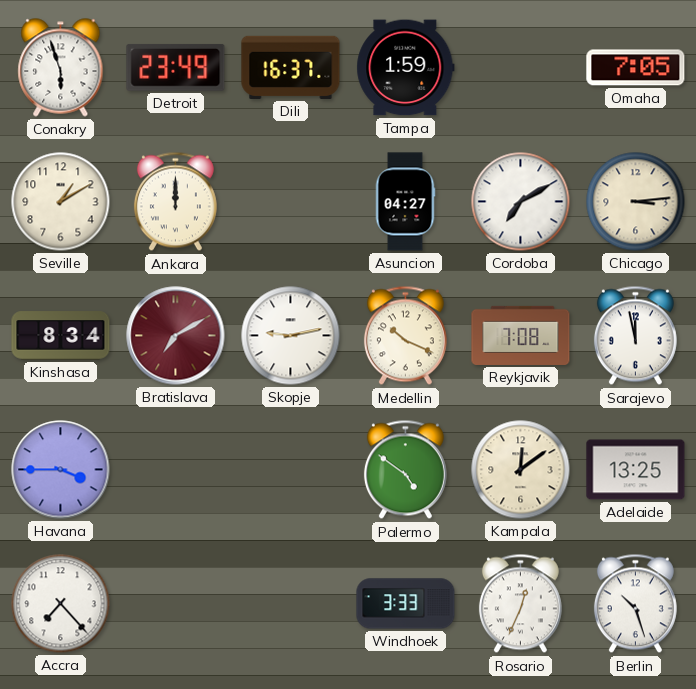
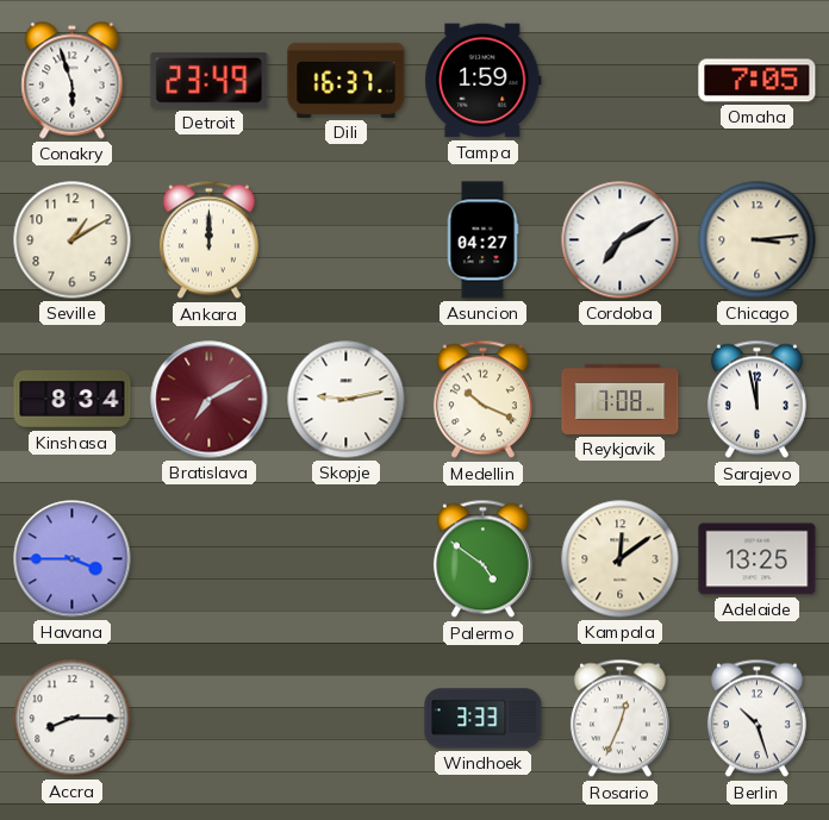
Accra: 7:23 -> 8:15
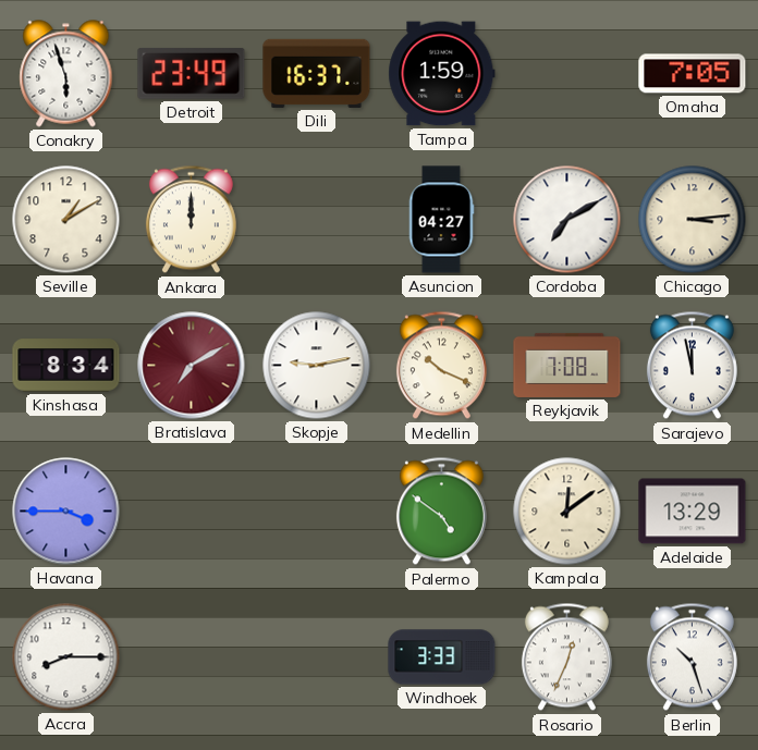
Adelaide: 13:25 -> 13:29
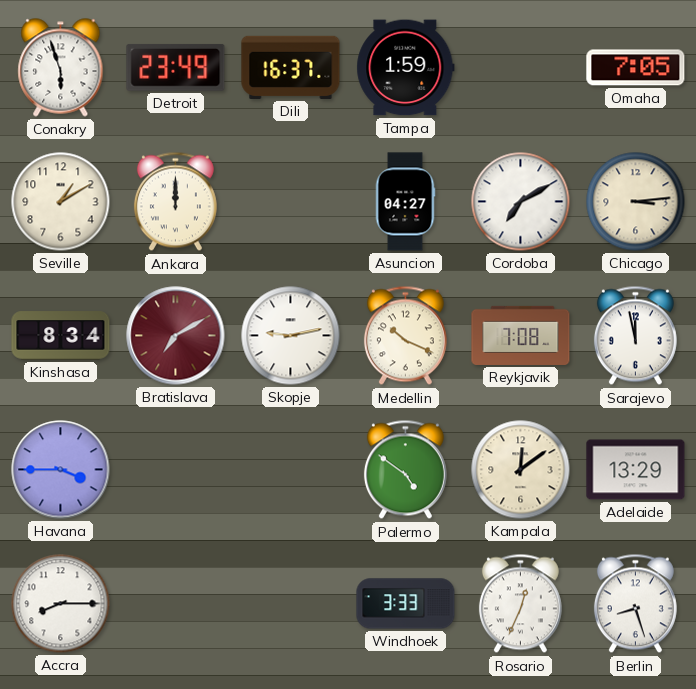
Berlin: 10:27 -> 8:27
